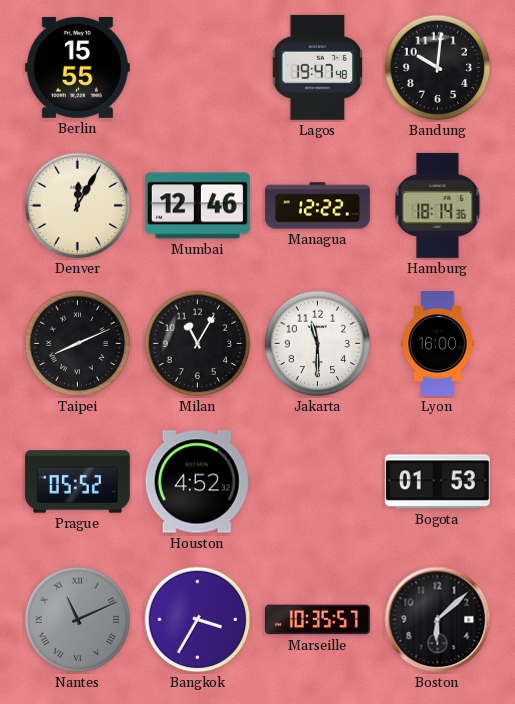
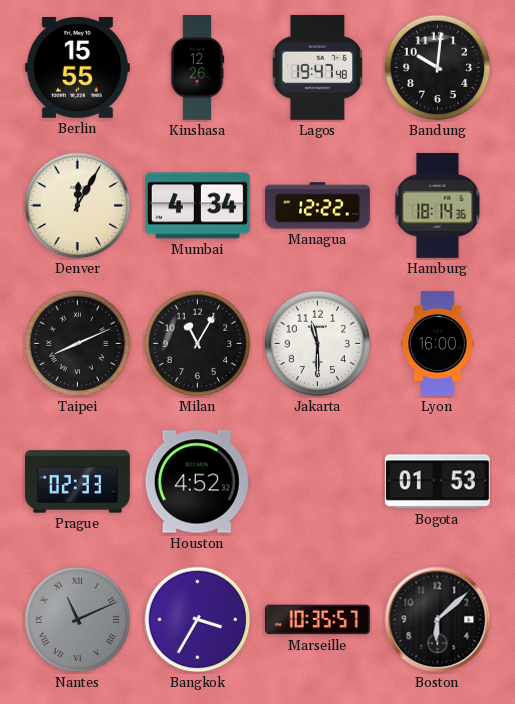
Kinshasa: none -> 12:26
Mumbai: 12:46 -> 4:34
Prague: 05:52 -> 02:33
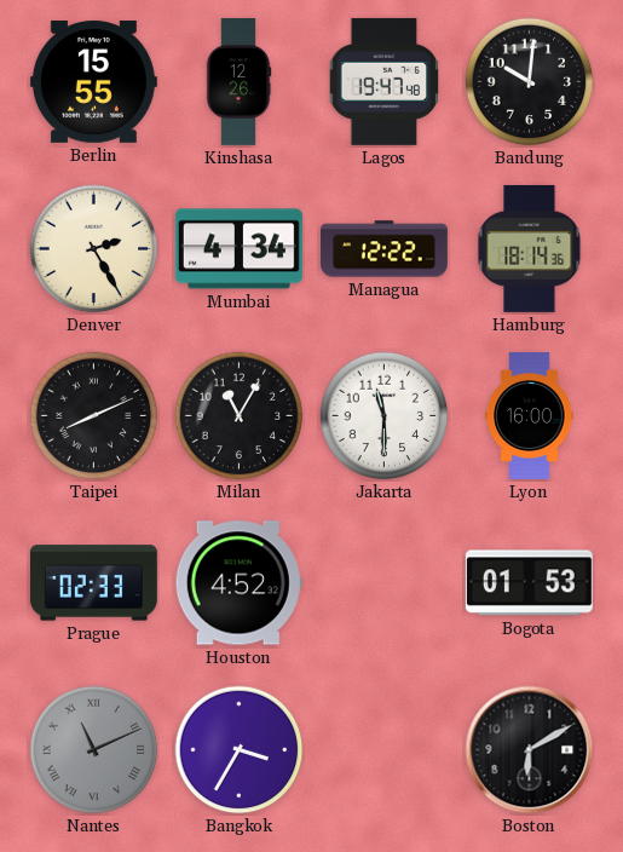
Denver: 12:05 -> 2:25
Marseille: 10:35 -> none
Boston: 6:08 -> 6:10
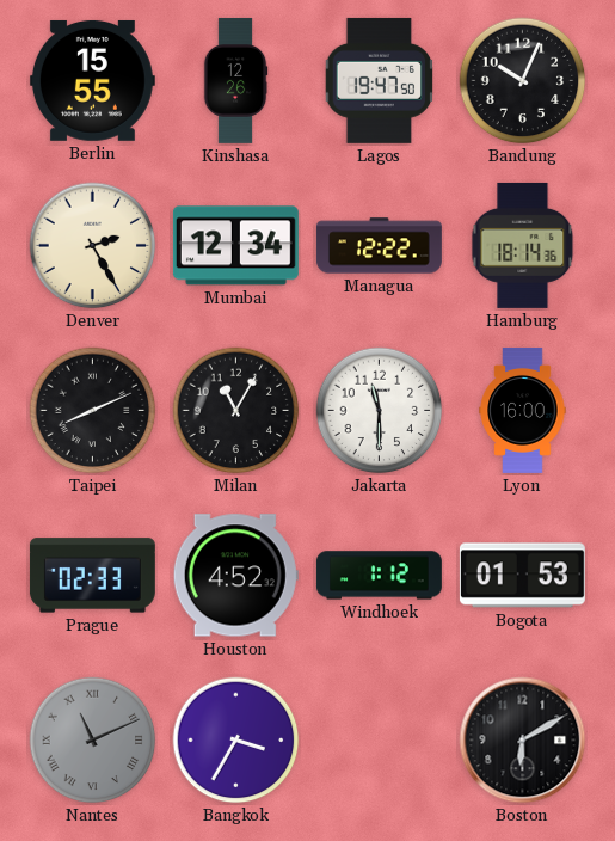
Lagos: 19:47:48 -> 19:47:50
Bandung: 10:01 -> 10:04
Mumbai: 4:34 -> 12:34
Windhoek: none -> 1:12
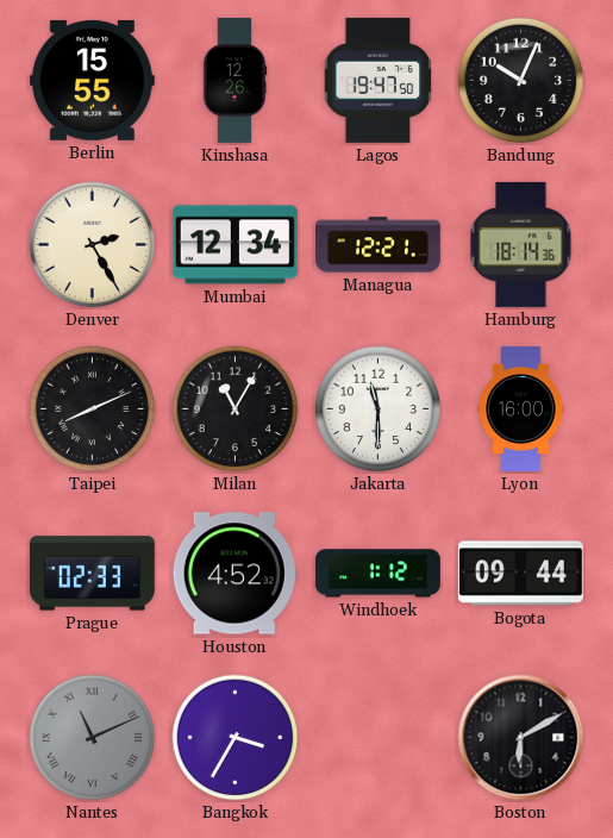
Managua: 12:22 -> 12:21
Bogota: 01:53 -> 09:44
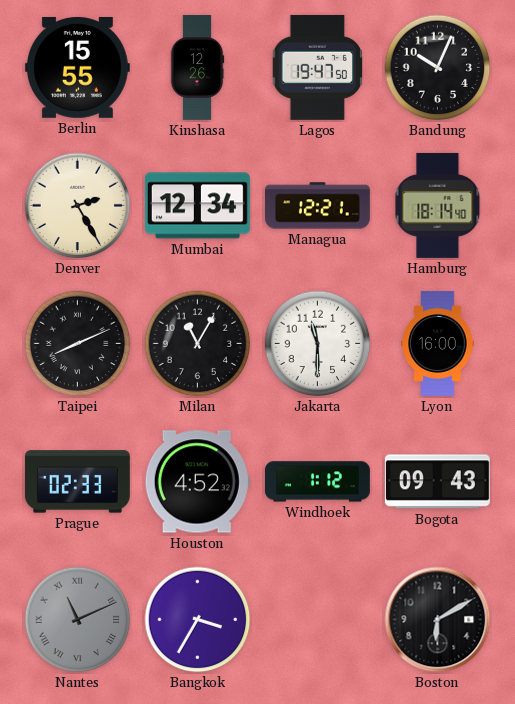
Hamburg: 18:14:36 -> 18:14:40
Bogota: 09:44 -> 09:43
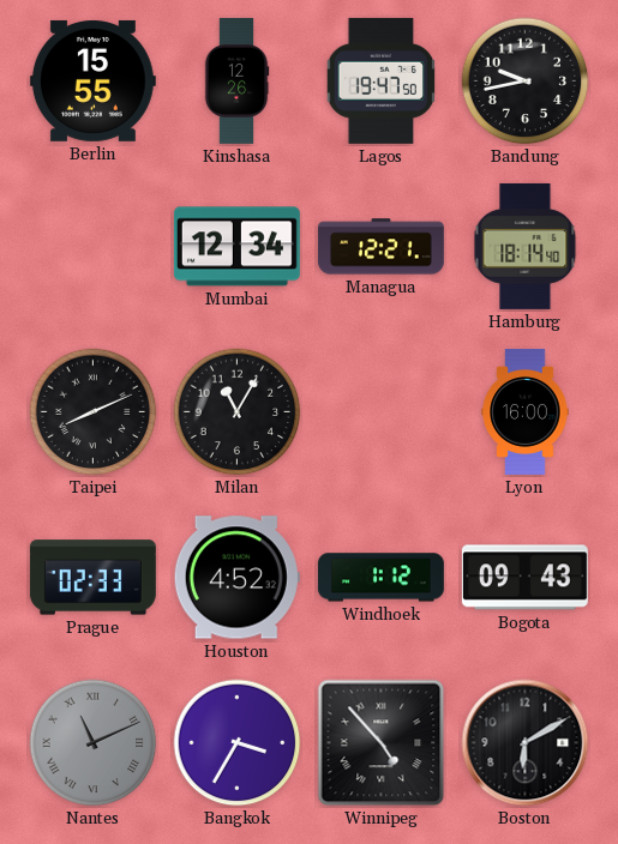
Bandung: 10:04 -> 9:43
Denver: 2:25 -> none
Jakarta: 11:30 -> none
Winnipeg: none -> 4:53
